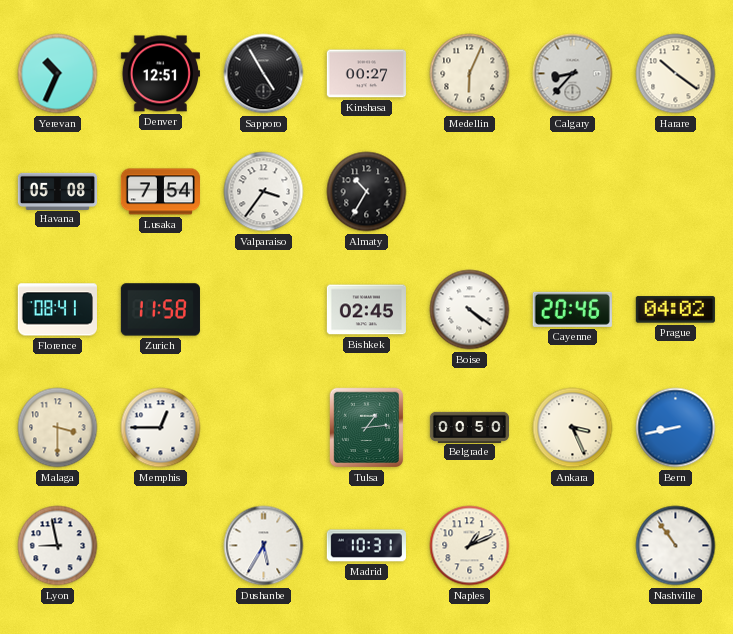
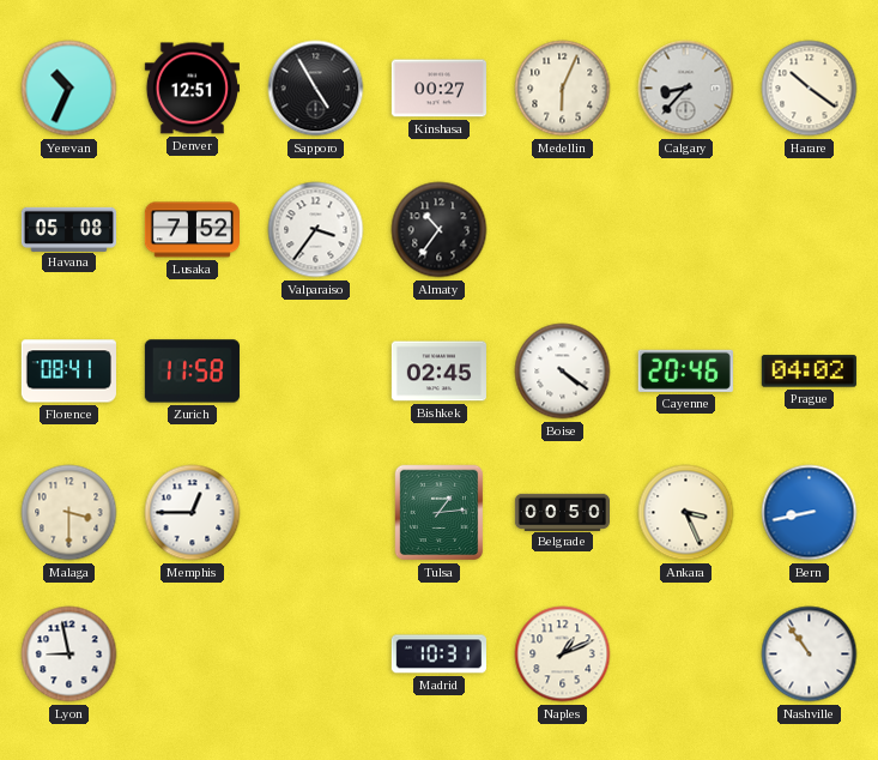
Lusaka: 7:54 -> 7:52
Almaty: 10:35 -> 10:36
Dushanbe: 5:35 -> none
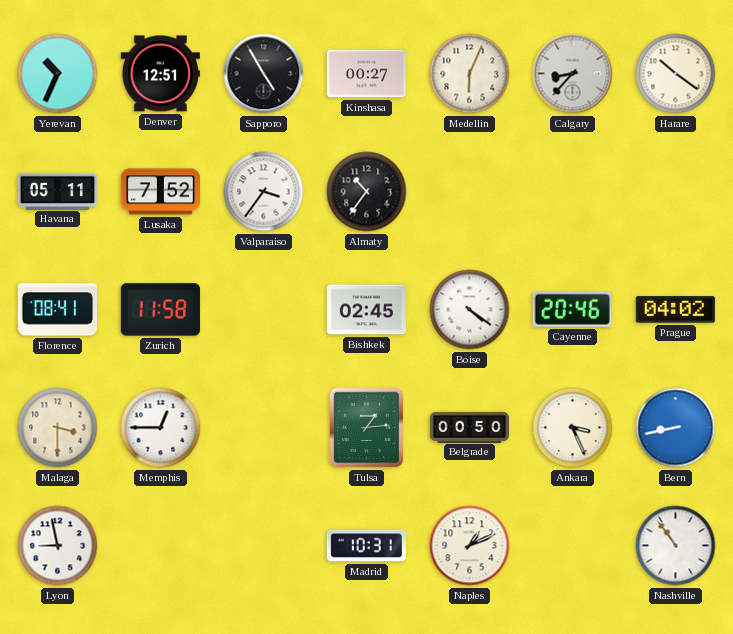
Havana: 05:08 -> 05:11
